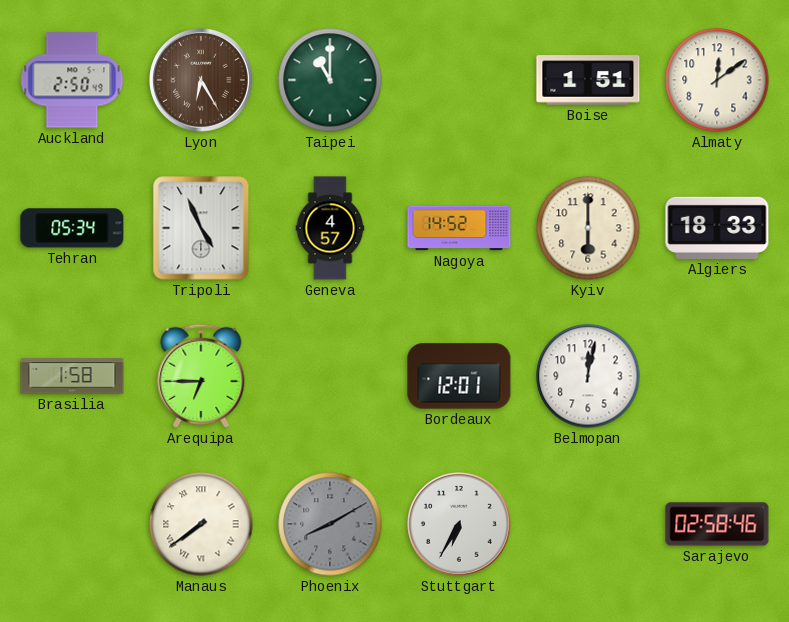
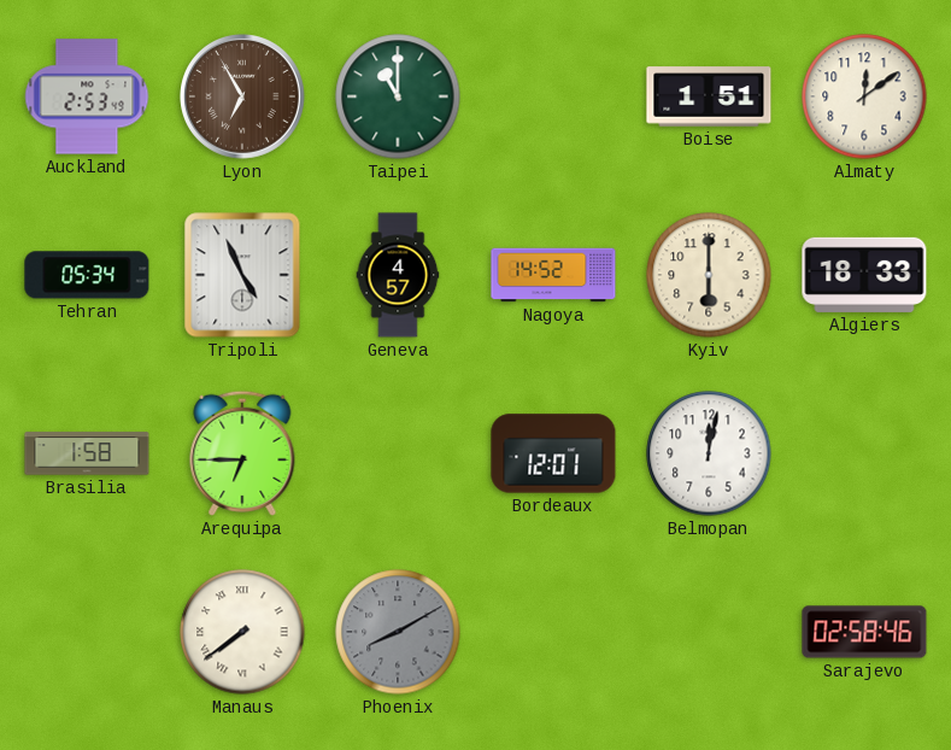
Auckland: 2:50 -> 2:53
Lyon: 6:25 -> 6:55
Stuttgart: 6:35 -> none
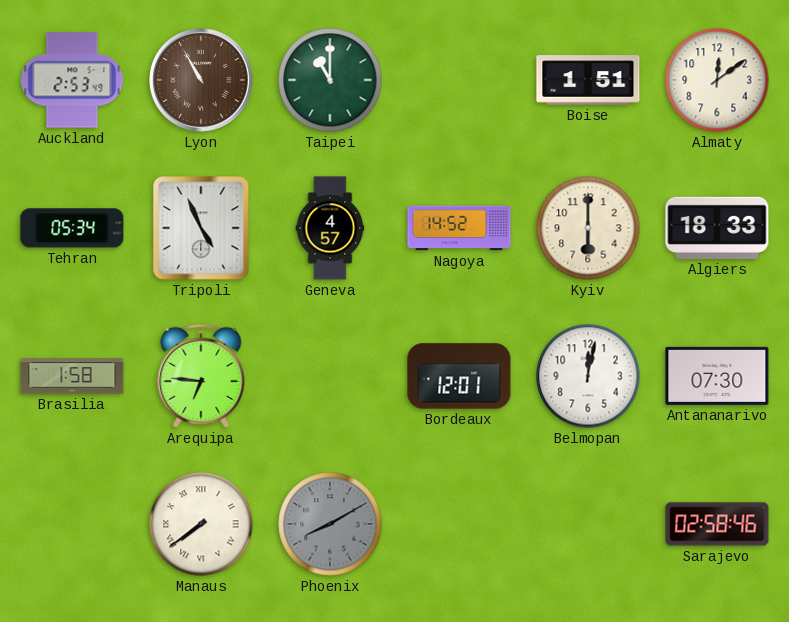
Lyon: 6:55 -> 10:55
Arequipa: 6:45 -> 6:46
Antananarivo: none -> 07:30
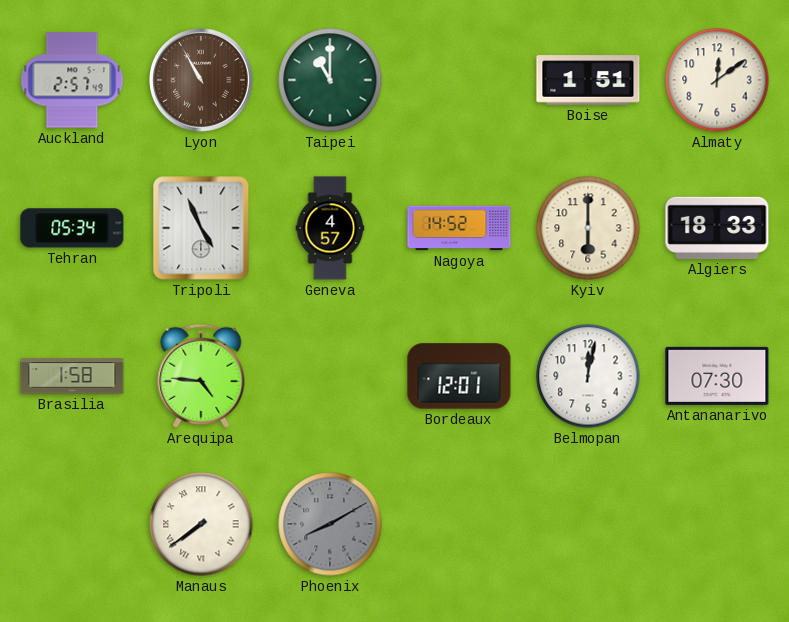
Auckland: 2:53 -> 2:57
Arequipa: 6:46 -> 4:46
Sarajevo: 02:58 -> none
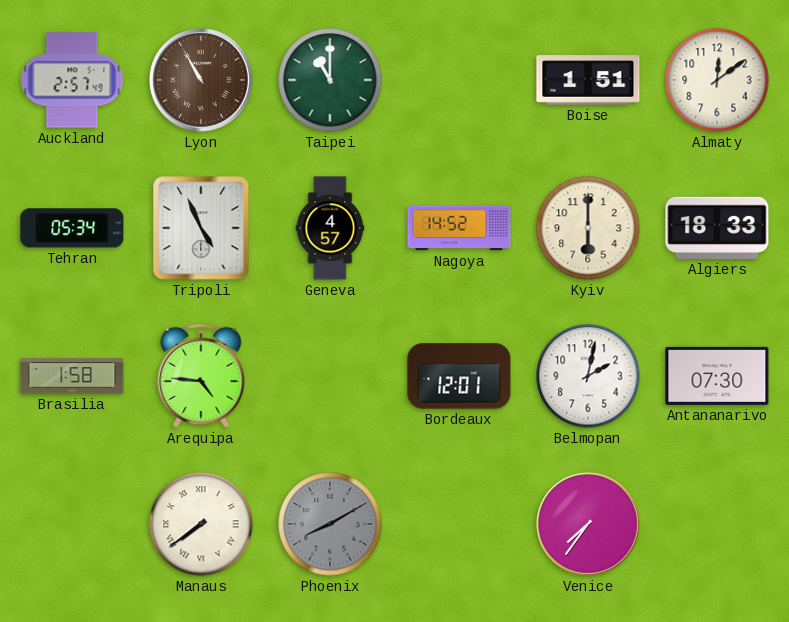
Belmopan: 12:02 -> 2:02
Venice: none -> 7:36
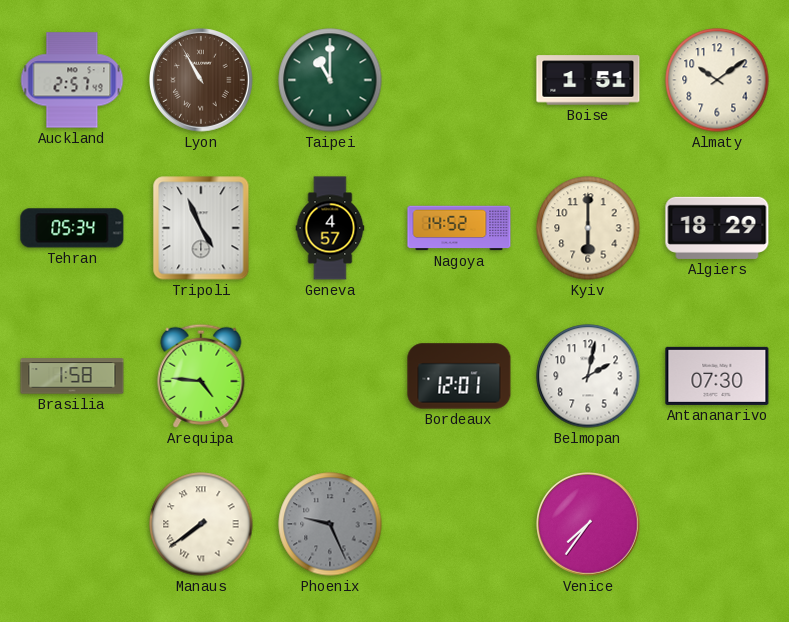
Almaty: 12:09 -> 10:09
Algiers: 18:33 -> 18:29
Phoenix: 8:10 -> 9:26
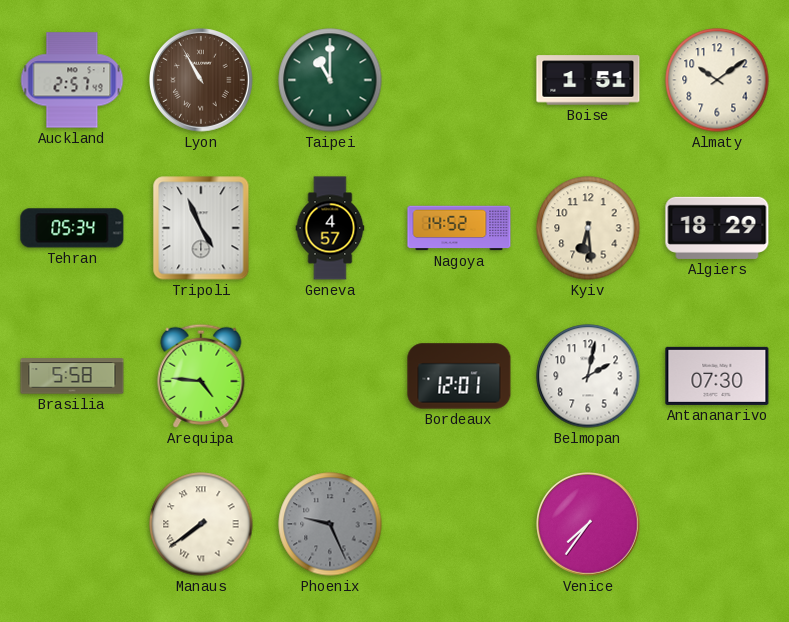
Kyiv: 6:00 -> 6:29
Brasilia: 1:58 -> 5:58
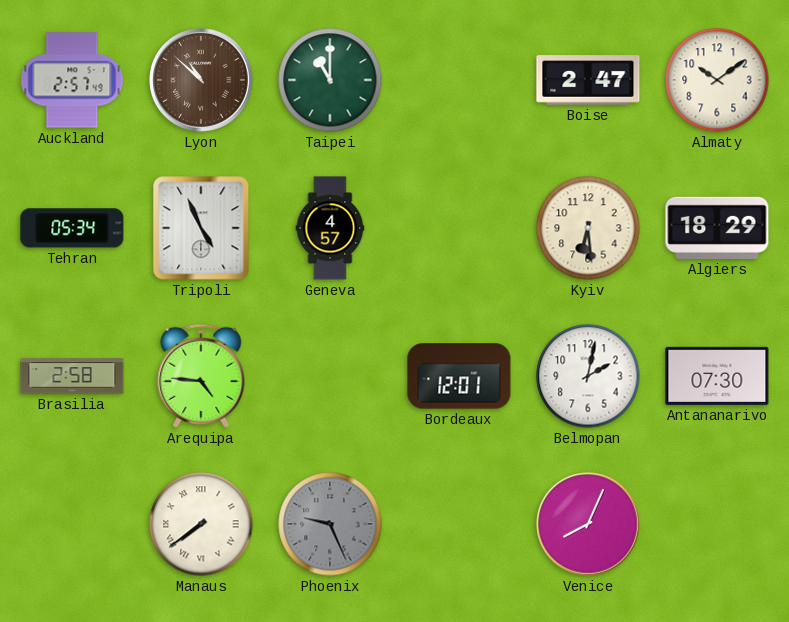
Lyon: 10:55 -> 10:52
Boise: 1:51 -> 2:47
Nagoya: 14:52 -> none
Brasilia: 5:58 -> 2:58
Venice: 7:36 -> 8:04
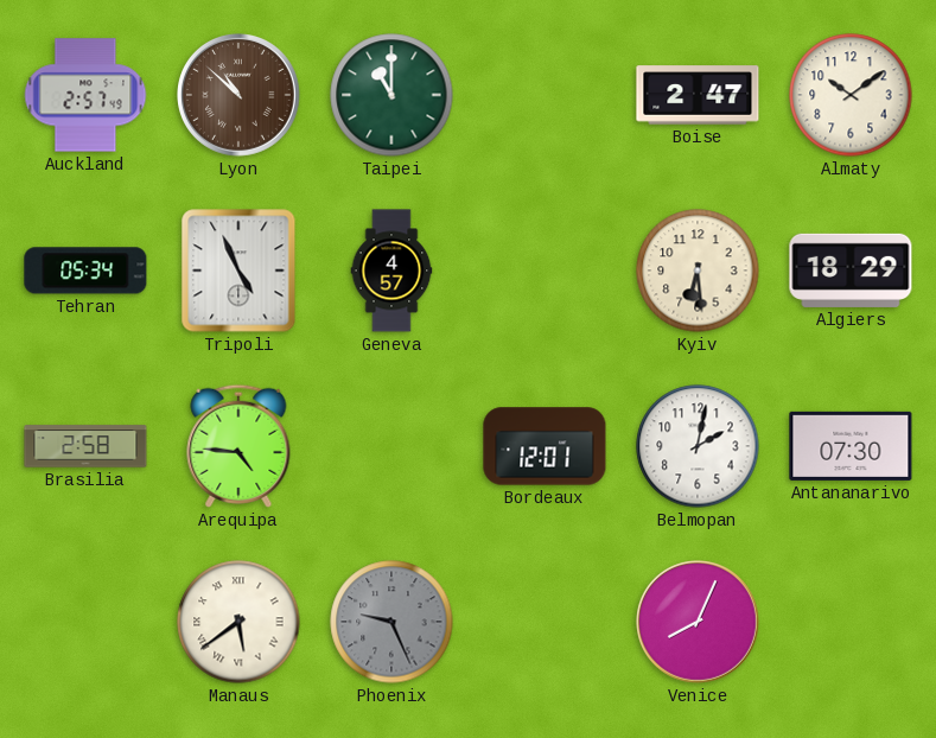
Manaus: 7:39 -> 5:39
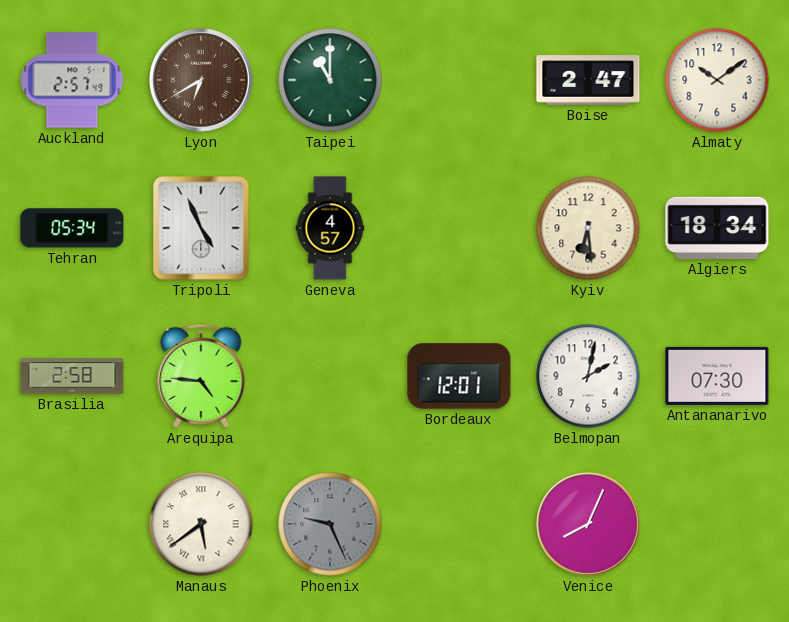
Lyon: 10:52 -> 6:40
Algiers: 18:29 -> 18:34
